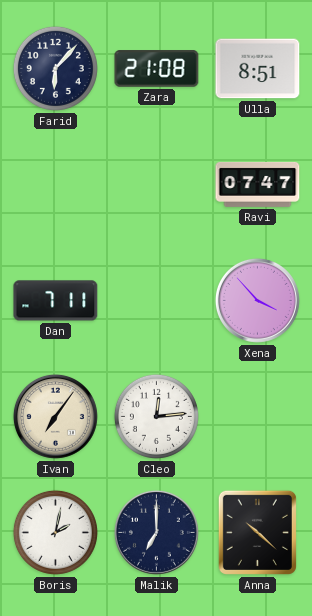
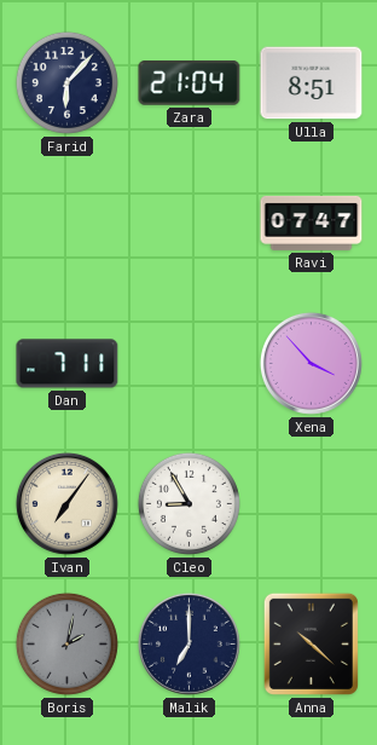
Zara: 21:08 -> 21:04
Cleo: 12:14 -> 8:55
Boris dial: white -> grey
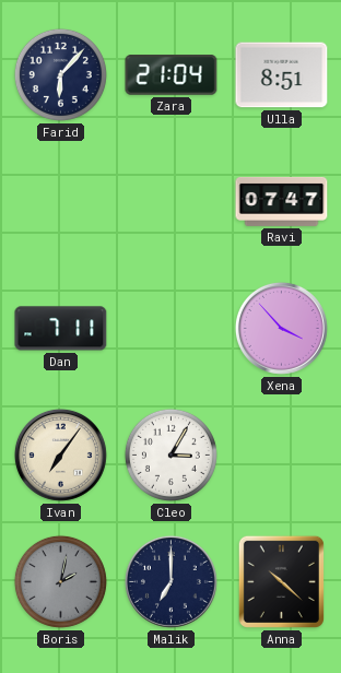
Cleo: 8:55 -> 3:05
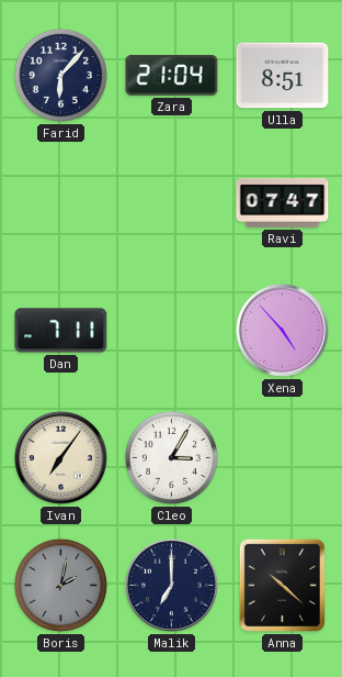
Xena: 3:53 -> 4:53
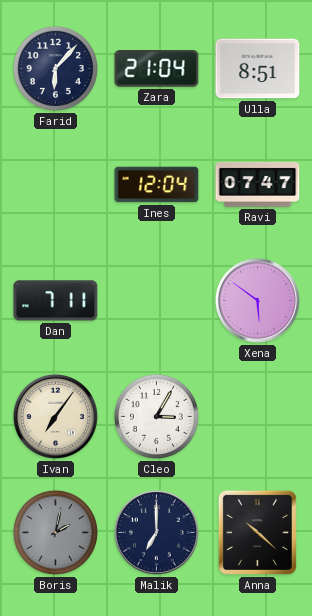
Ines: none -> 12:04
Xena: 4:53 -> 5:51
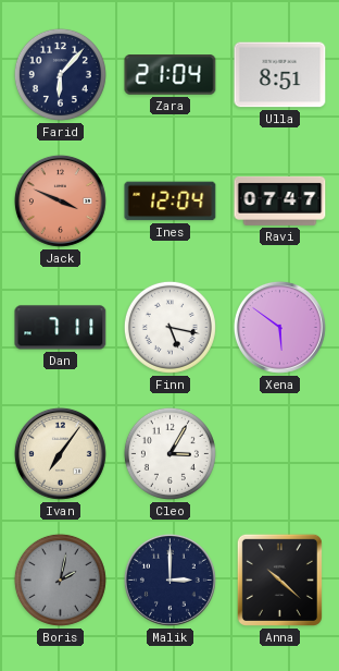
Jack: none -> 3:49
Finn: none -> 5:17
Malik: 7:00 -> 3:00
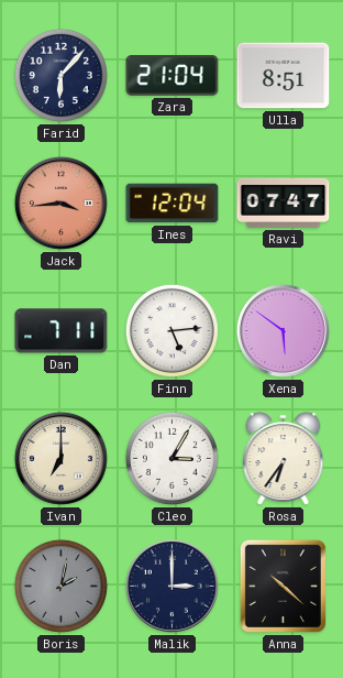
Jack: 3:49 -> 3:44
Finn: 5:17 -> 5:14
Ivan: 7:06 -> 7:00
Rosa: none -> 6:36
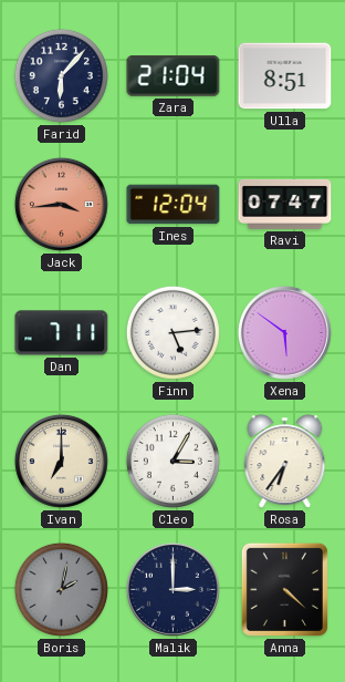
Anna: 10:22 -> 4:22
